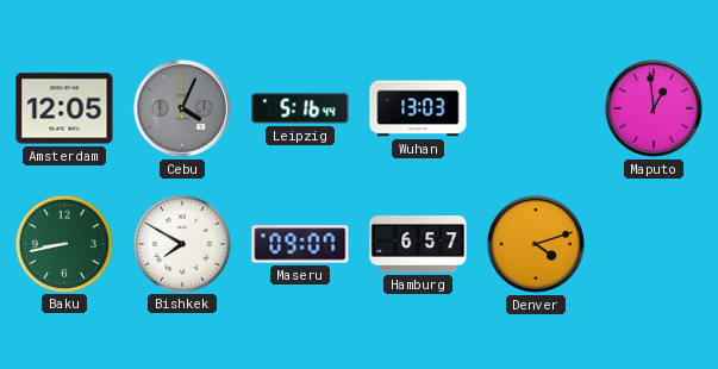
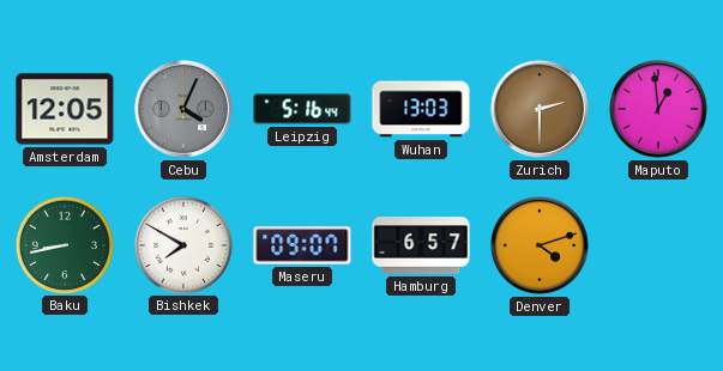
Zurich: none -> 2:30
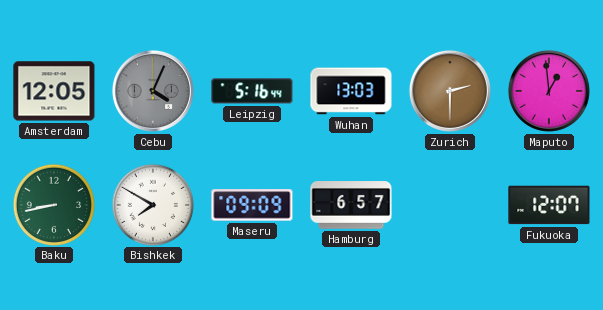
Maseru: 09:07 -> 09:09
Denver: 4:12 -> none
Fukuoka: none -> 12:07
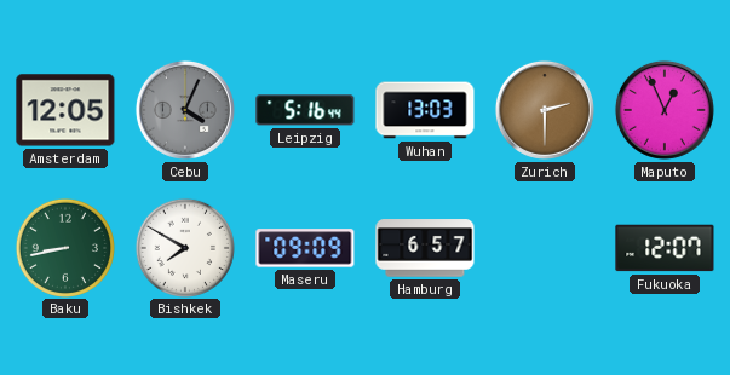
Maputo: 12:59 -> 12:56
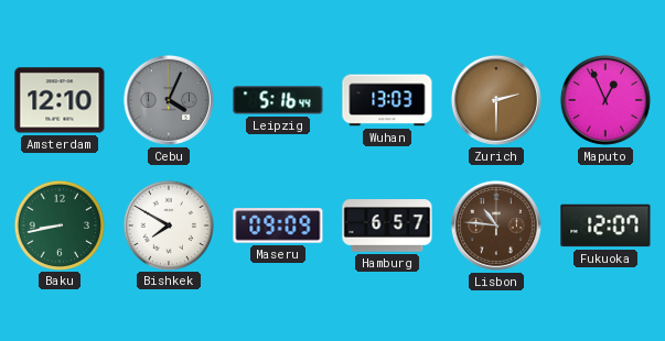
Amsterdam: 12:05 -> 12:10
Lisbon: none -> 10:46
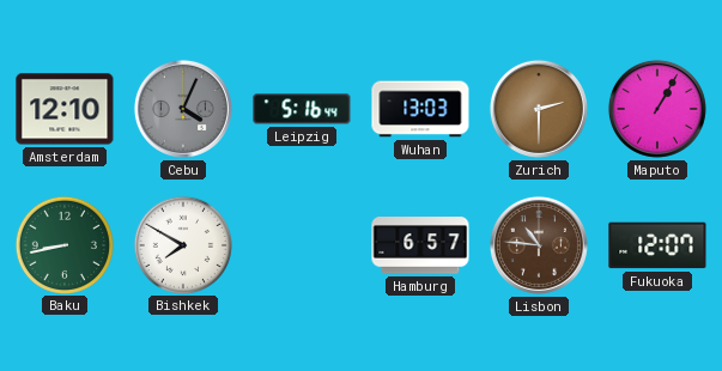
Maputo: 12:56 -> 1:05
Maseru: 09:09 -> none
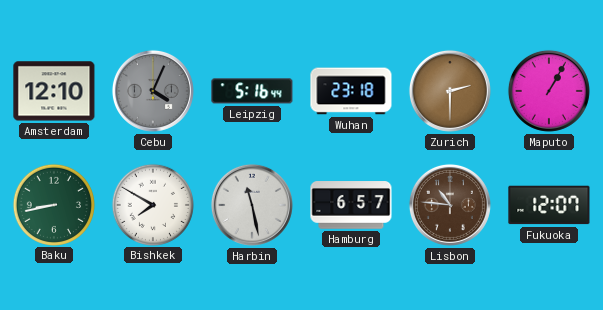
Wuhan: 13:03 -> 23:18
Harbin: none -> 11:28
